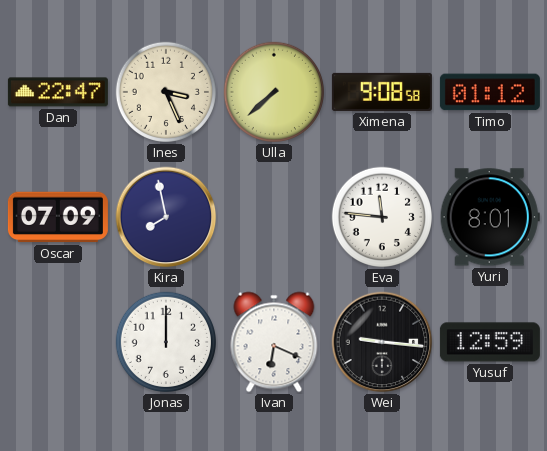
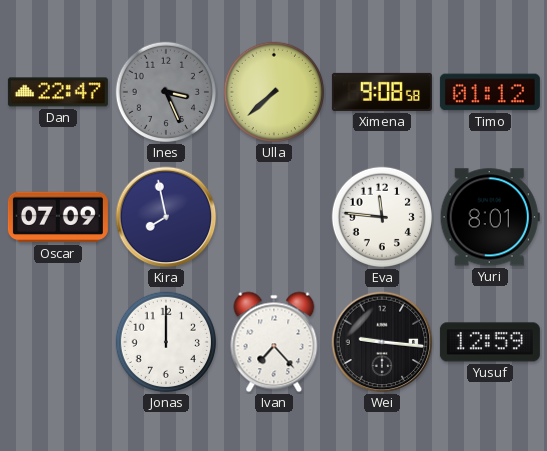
Ines dial: cream -> grey
Ivan: 6:19 -> 7:23
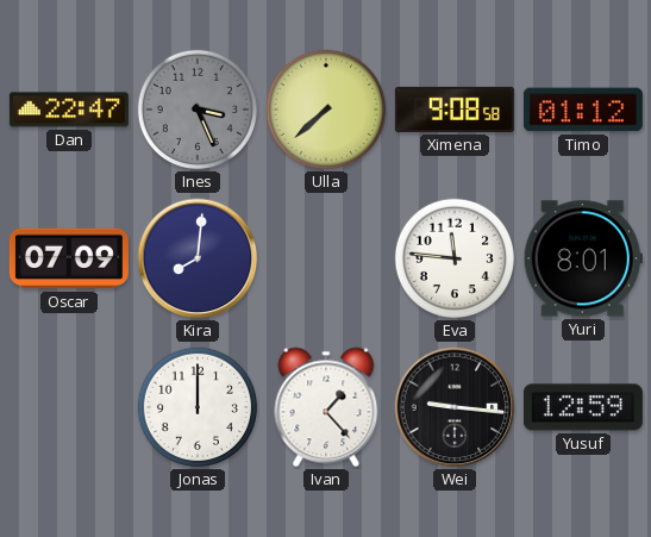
Kira: 7:58 -> 8:01
Ivan: 7:23 -> 1:23
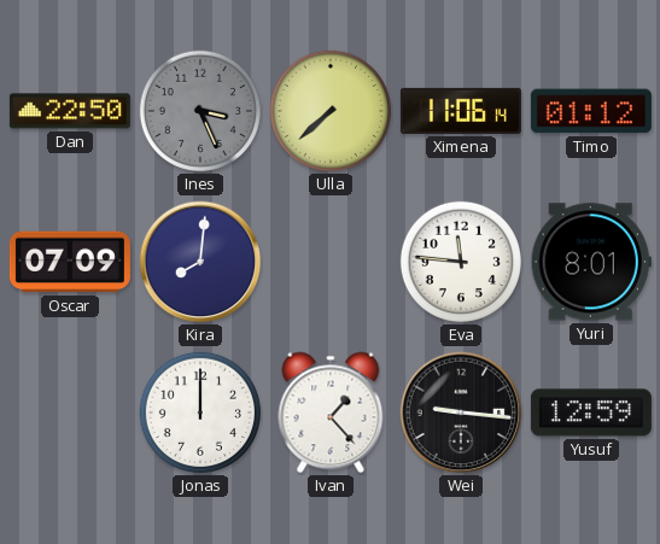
Dan: 22:47 -> 22:50
Ximena: 9:08 -> 11:06
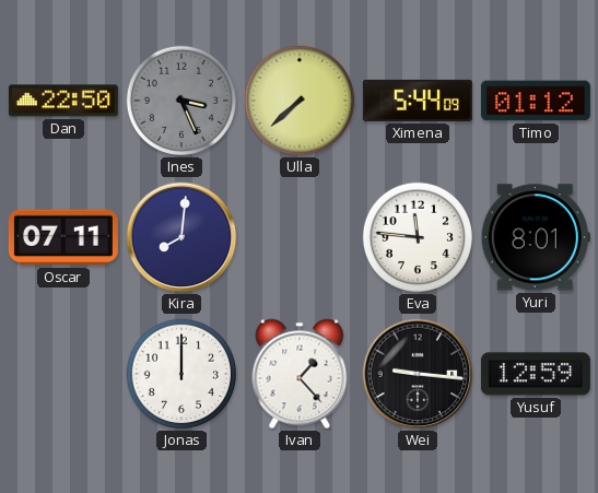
Ximena: 11:06 -> 5:44
Oscar: 07:09 -> 07:11
